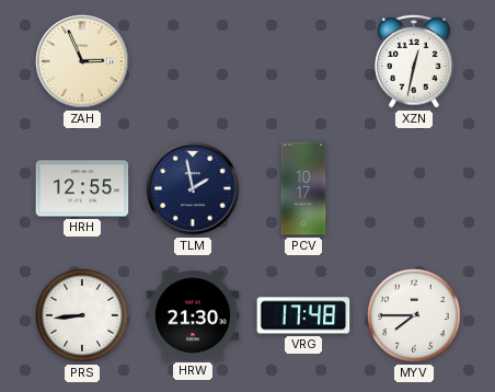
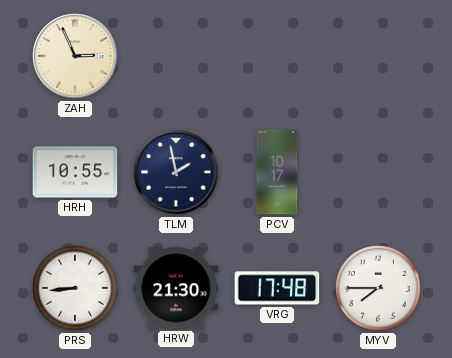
XZN: 12:32 -> none
HRH: 12:55 -> 10:55
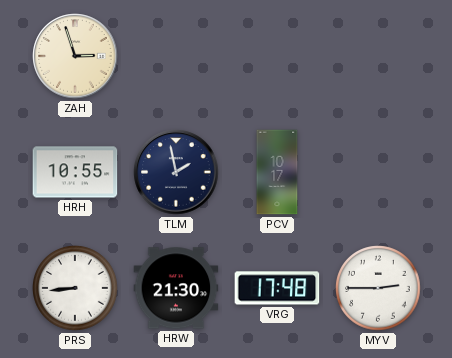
ZAH: 2:56 -> 2:57
MYV: 7:45 -> 2:45
